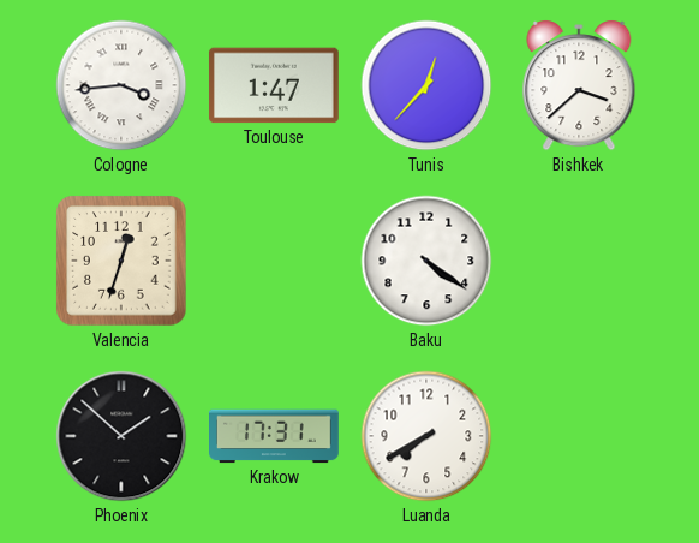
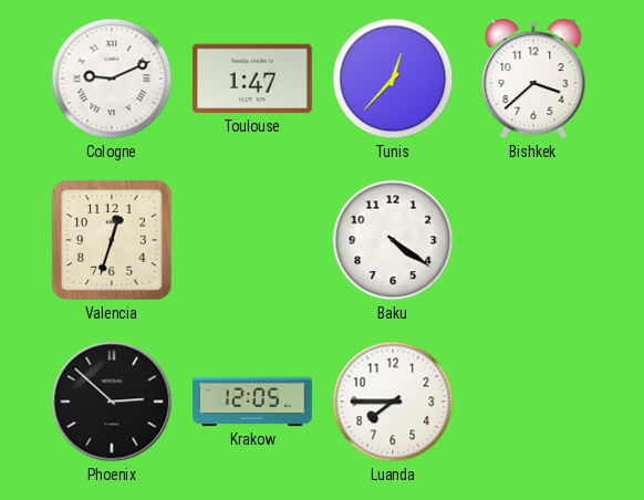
Cologne: 3:44 -> 9:11
Phoenix: 1:52 -> 2:52
Krakow: 17:31 -> 12:05
Luanda: 7:40 -> 7:45
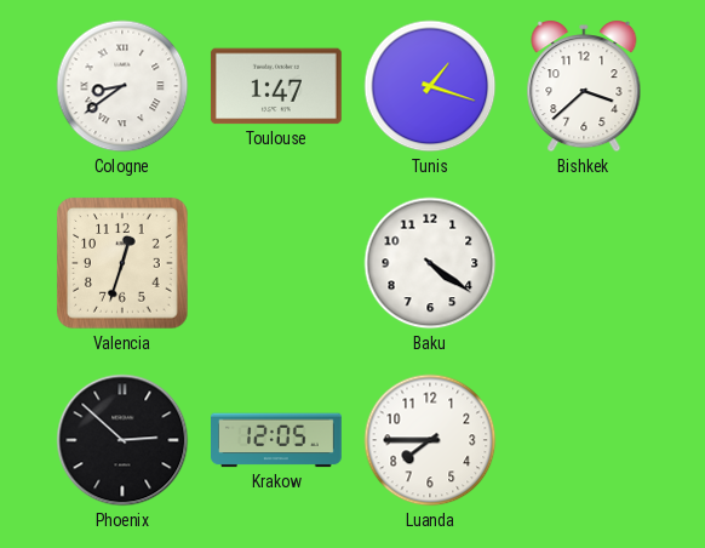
Cologne: 9:11 -> 8:39
Tunis: 12:37 -> 1:18
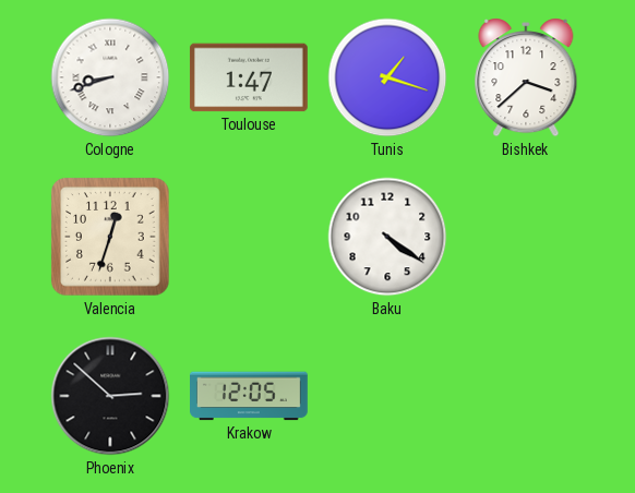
Cologne: 8:39 -> 8:42
Luanda: 7:45 -> none
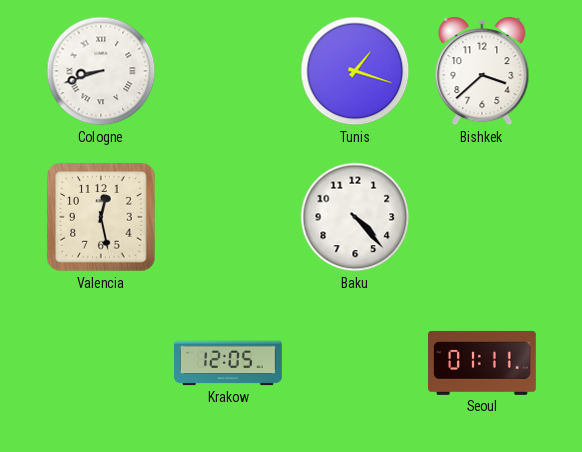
Toulouse: 1:47 -> none
Valencia: 12:33 -> 12:28
Baku: 4:21 -> 4:23
Phoenix: 2:52 -> none
Seoul: none -> 01:11
